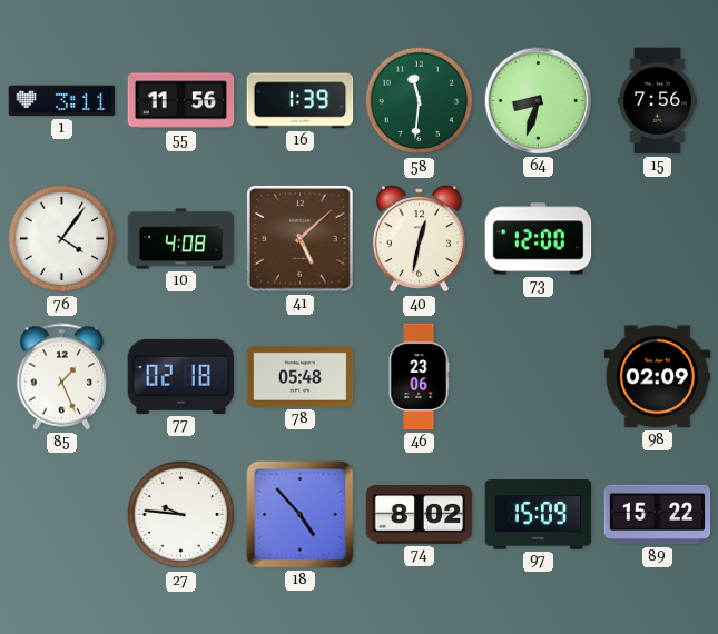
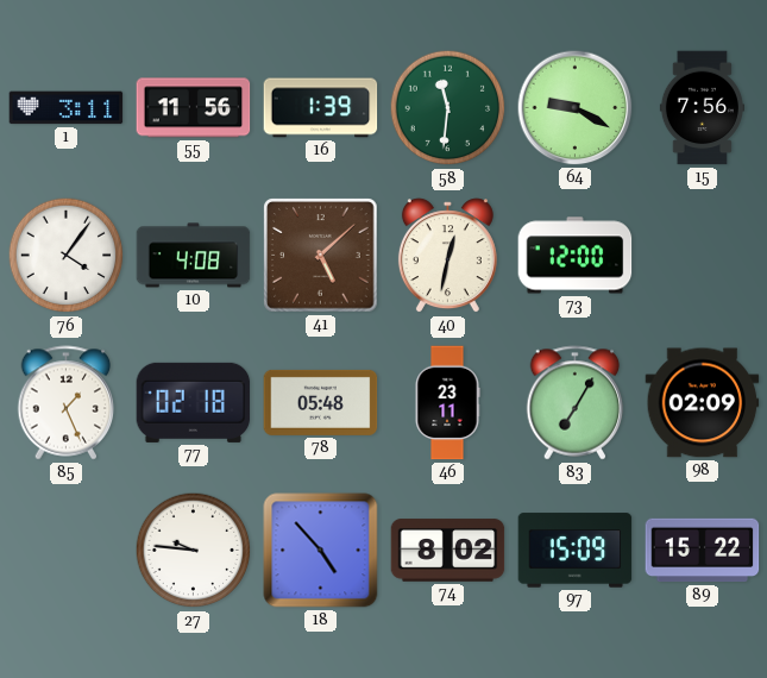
64: 8:33 -> 9:20
46: 23:06 -> 23:11
83: none -> 7:05
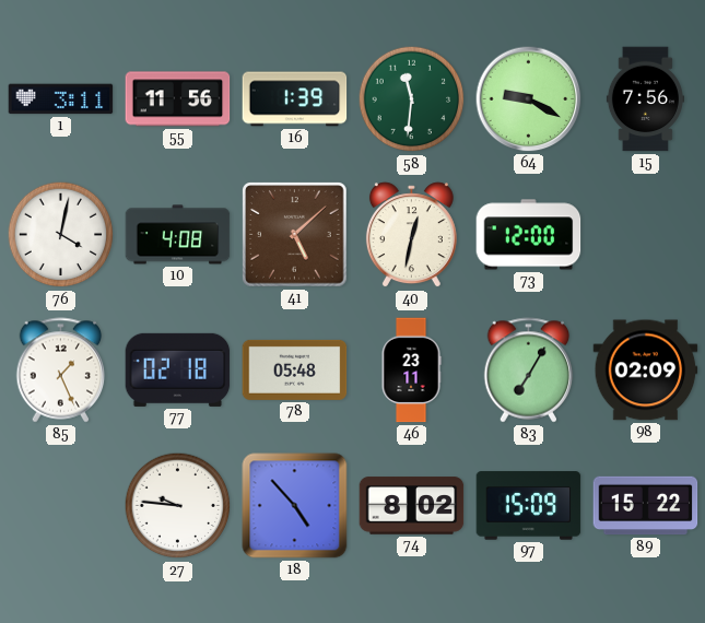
76: 4:06 -> 4:02
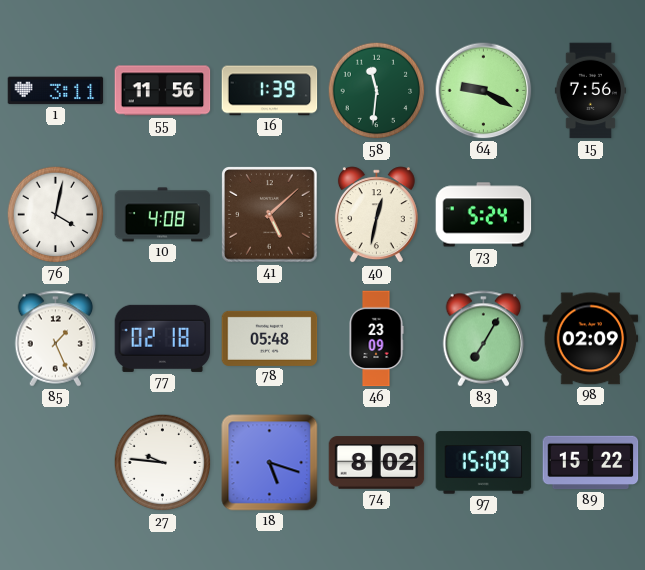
73: 12:00 -> 5:24
46: 23:11 -> 23:09
18: 4:53 -> 5:18
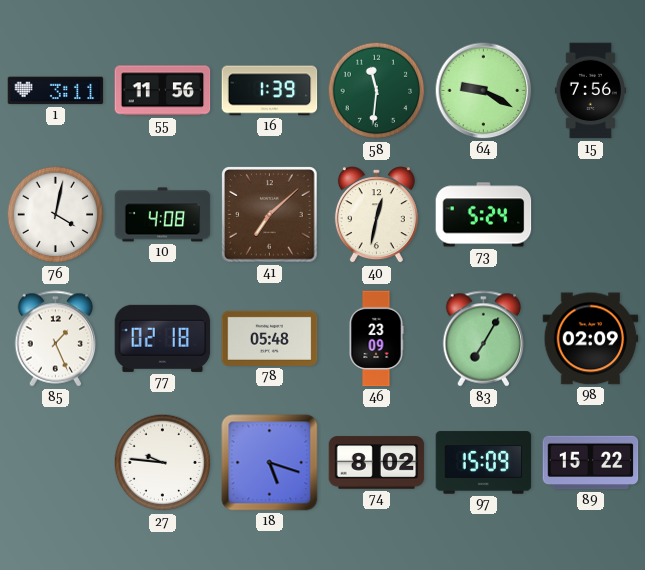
41: 5:08 -> 7:08
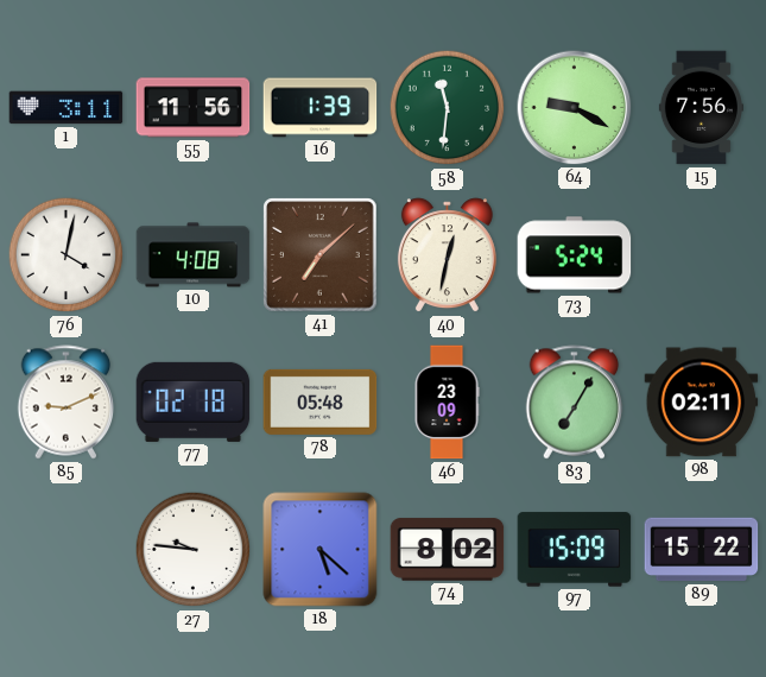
85: 1:26 -> 9:11
98: 02:09 -> 02:11
18: 5:18 -> 5:22
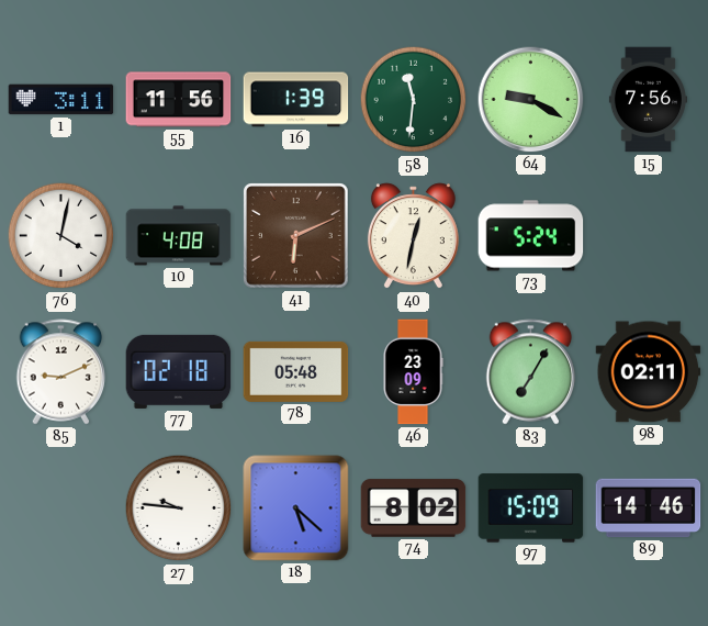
41: 7:08 -> 6:11
89: 15:22 -> 14:46
